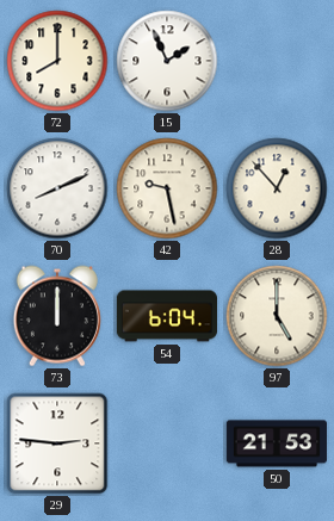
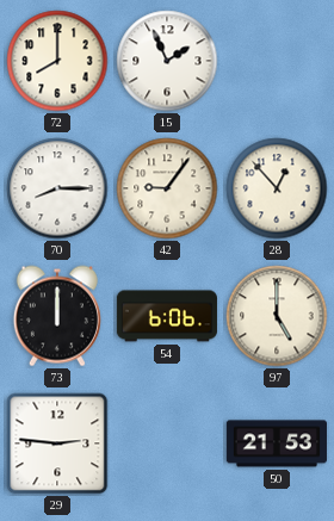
70: 8:11 -> 8:15
42: 9:28 -> 9:06
54: 6:04 -> 6:06
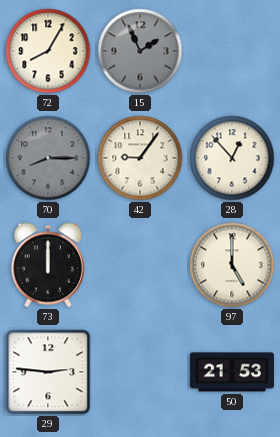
72: 8:00 -> 8:05
15 dial: white -> grey
70 dial: white -> grey
54: 6:06 -> none
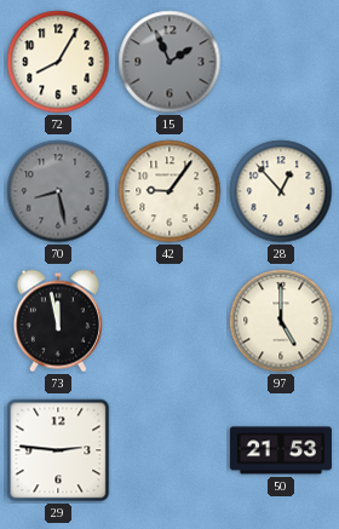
70: 8:15 -> 8:28
73: 12:00 -> 11:58
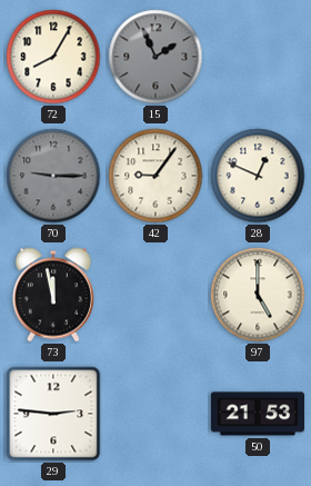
70: 8:28 -> 9:15
28: 12:53 -> 12:49
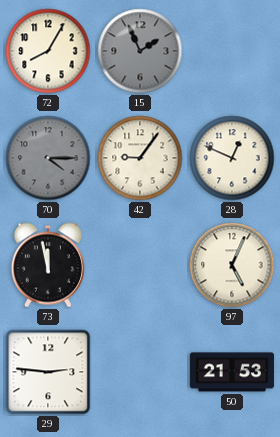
70: 9:15 -> 4:15
97: 5:00 -> 5:04
